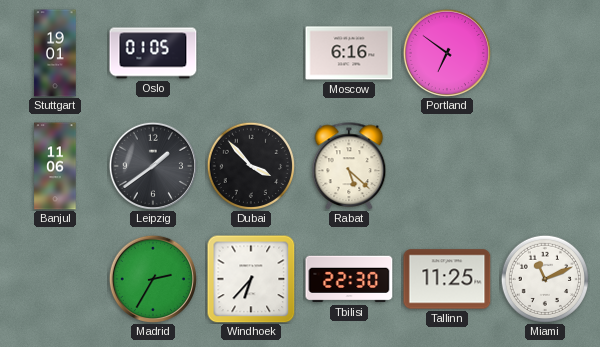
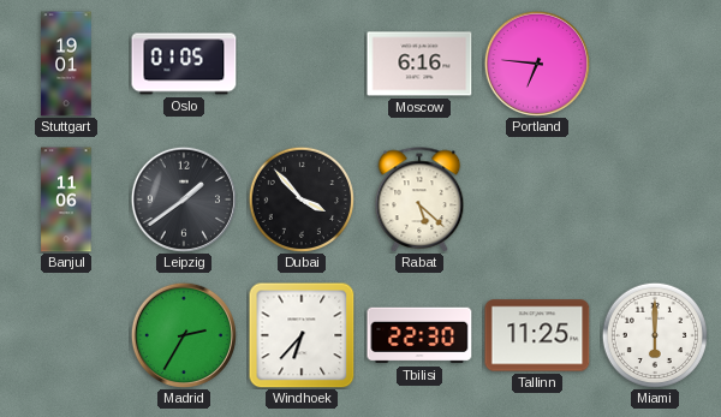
Portland: 6:51 -> 6:46
Miami: 11:11 -> 6:00
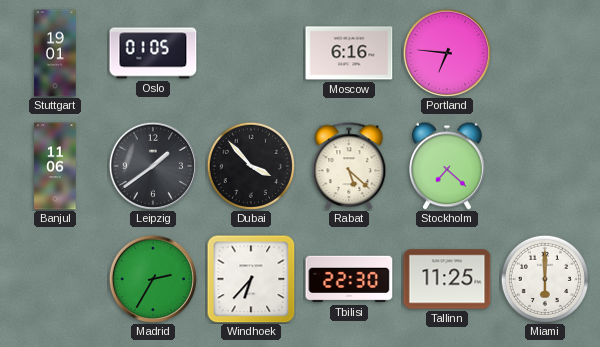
Stockholm: none -> 7:22
